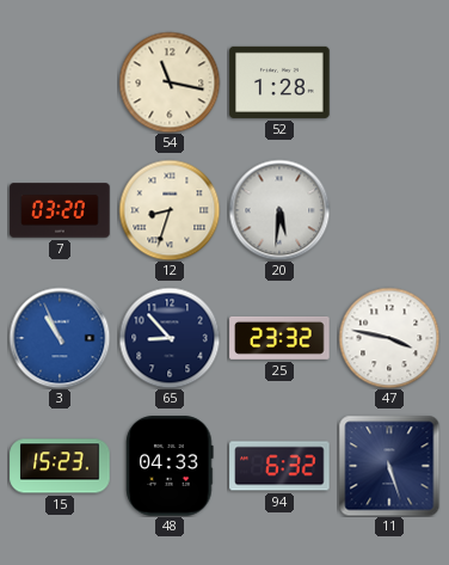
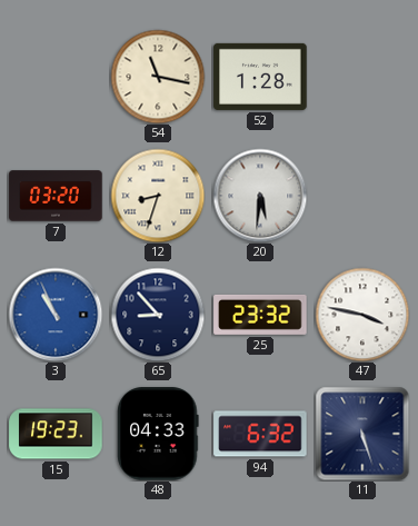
15: 15:23 -> 19:23
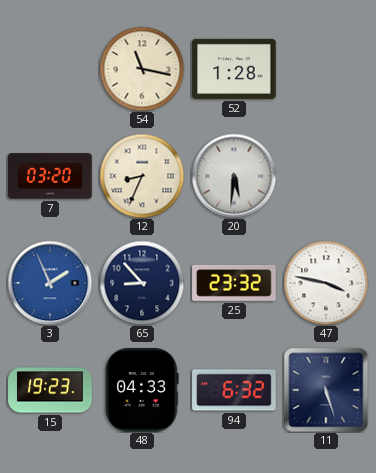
12: 8:33 -> 8:34
3: 10:56 -> 1:56
